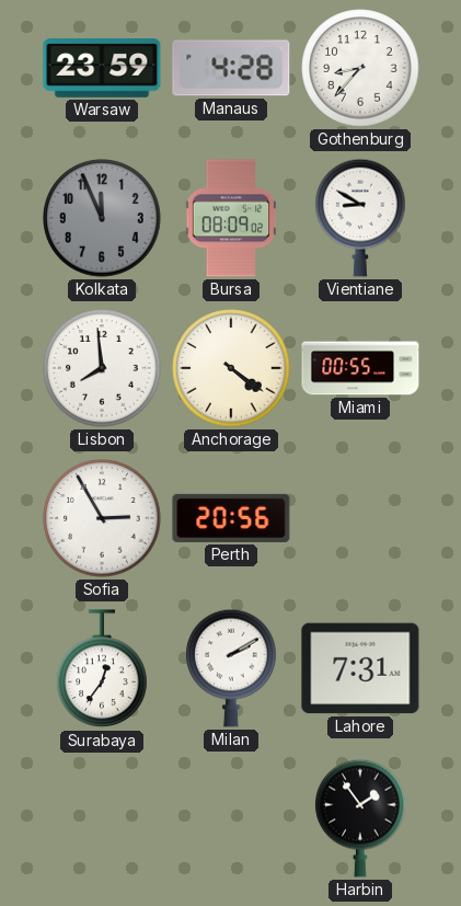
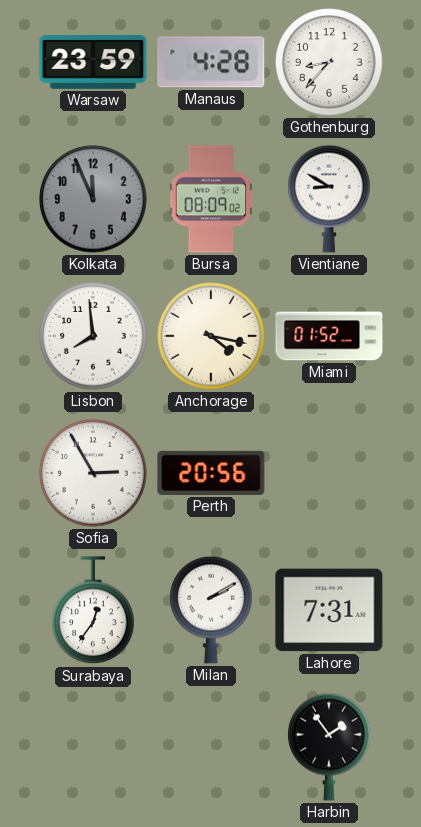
Anchorage: 4:21 -> 4:17
Miami: 00:55 -> 01:52
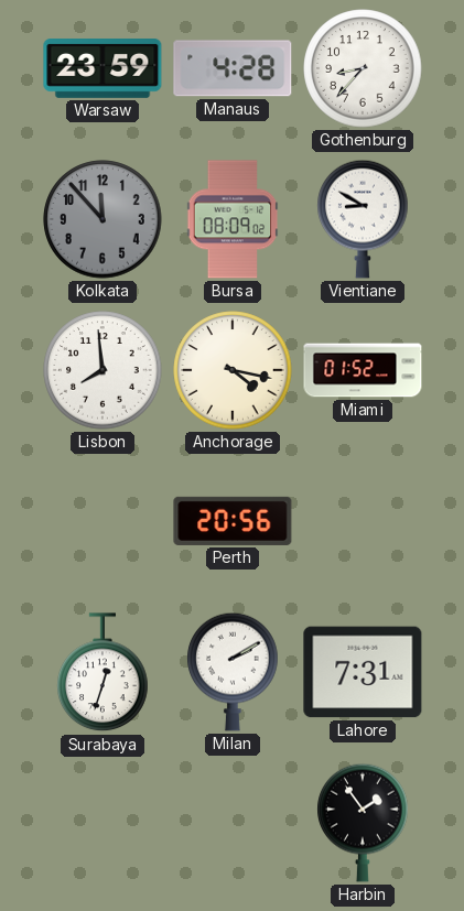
Kolkata: 11:56 -> 11:53
Sofia: 2:55 -> none
Surabaya: 12:36 -> 12:33
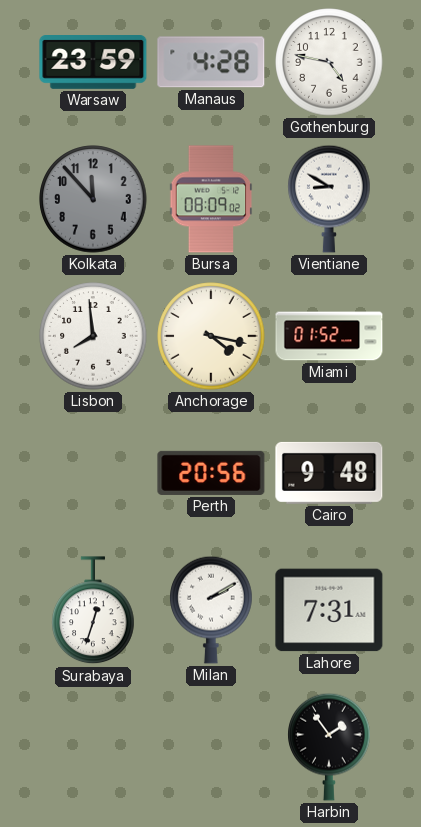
Gothenburg: 8:37 -> 4:47
Cairo: none -> 9:48
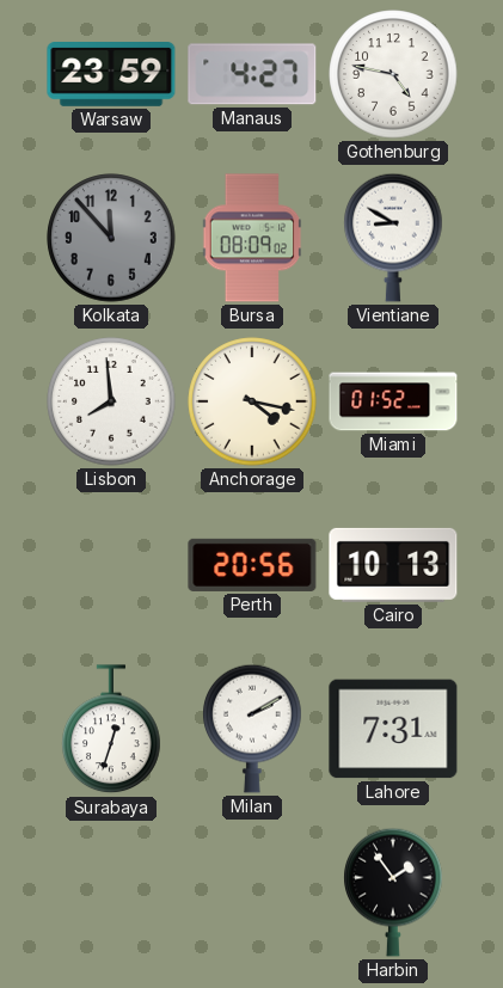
Manaus: 4:28 -> 4:27
Cairo: 9:48 -> 10:13
